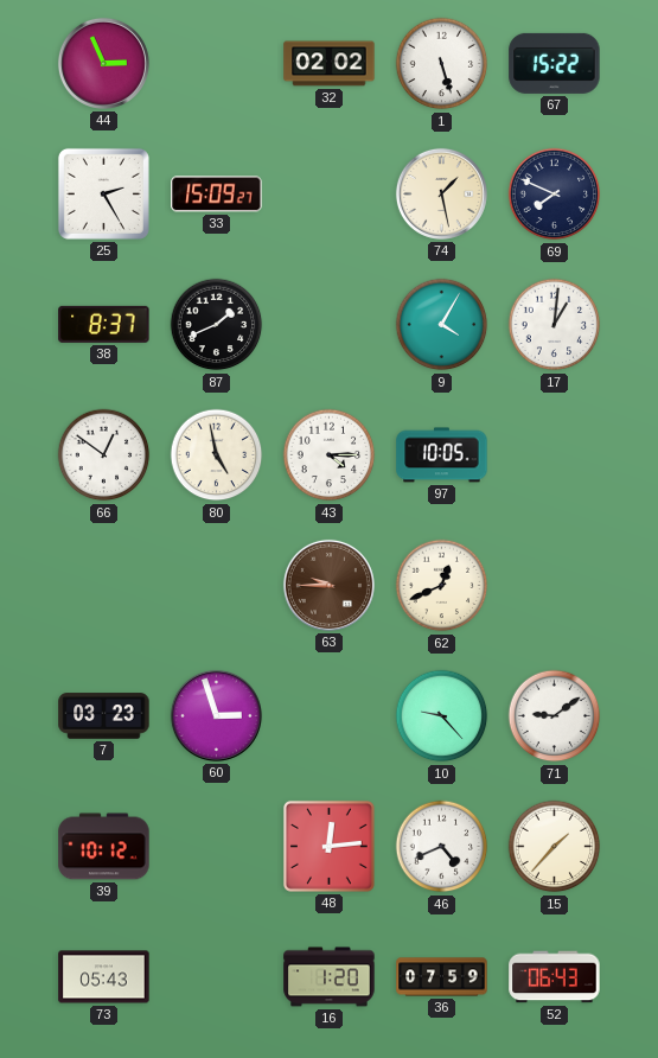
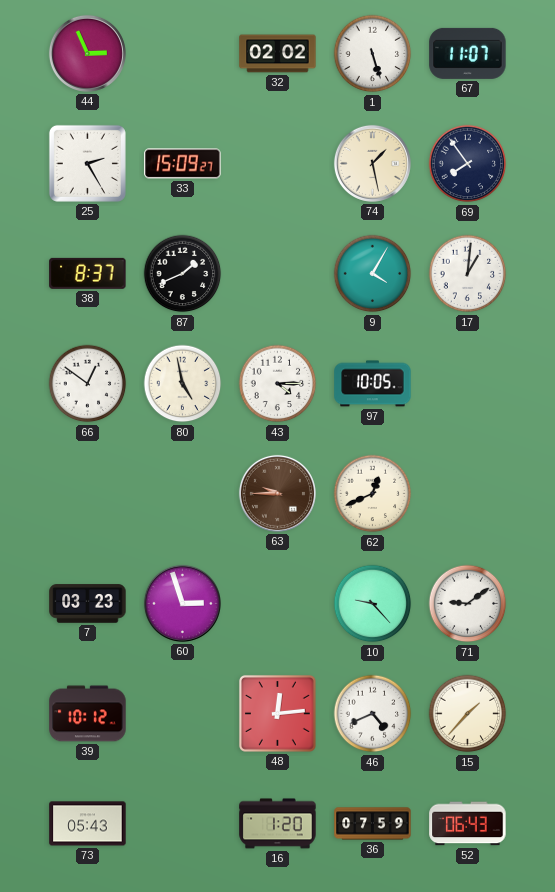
67: 15:22 -> 11:07
69: 7:49 -> 7:54
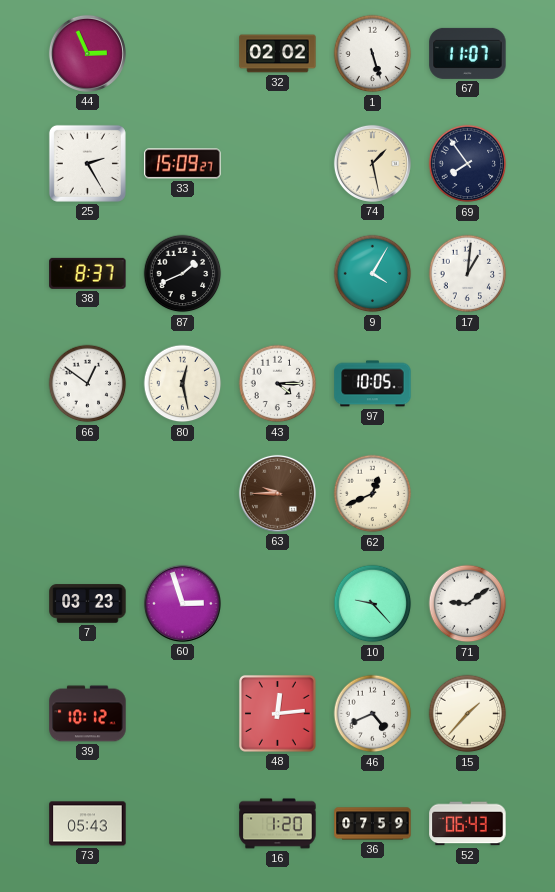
80: 4:58 -> 12:28
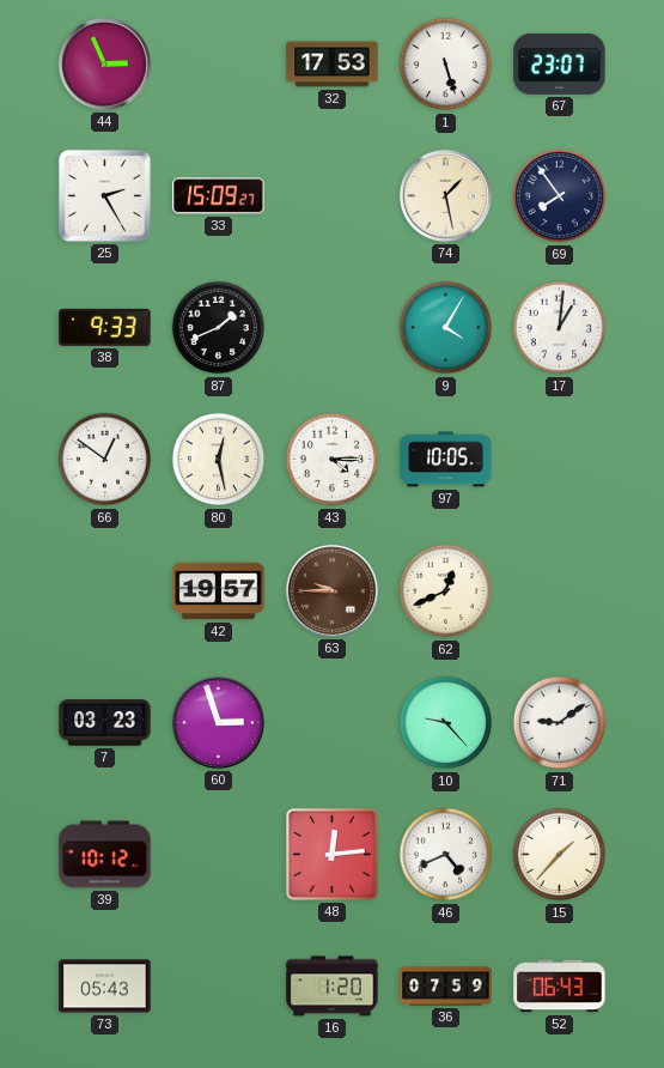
32: 02:02 -> 17:53
67: 11:07 -> 23:07
38: 8:37 -> 9:33
42: none -> 19:57
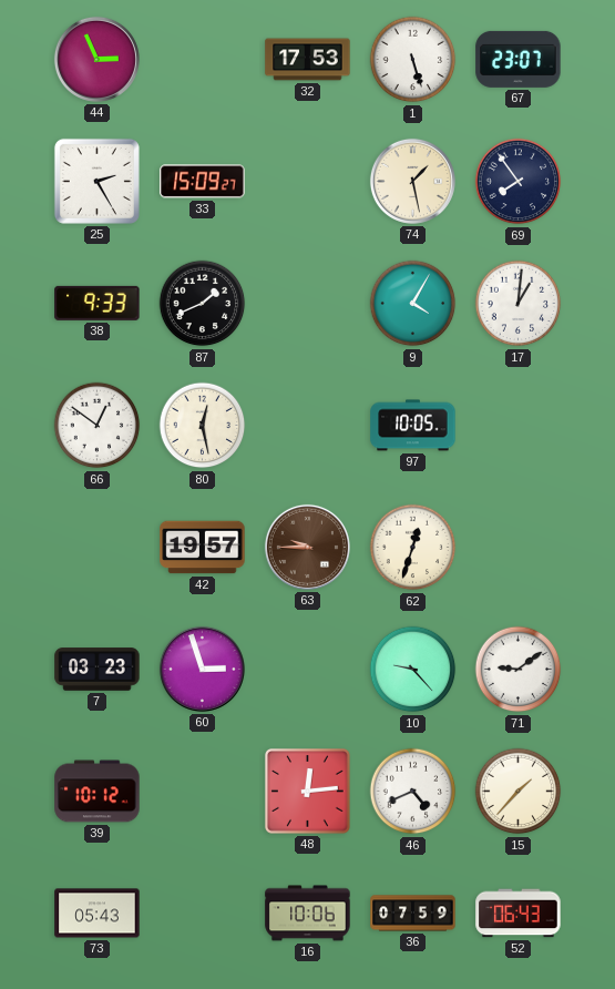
43: 4:15 -> none
62: 12:41 -> 12:33
16: 1:20 -> 10:06
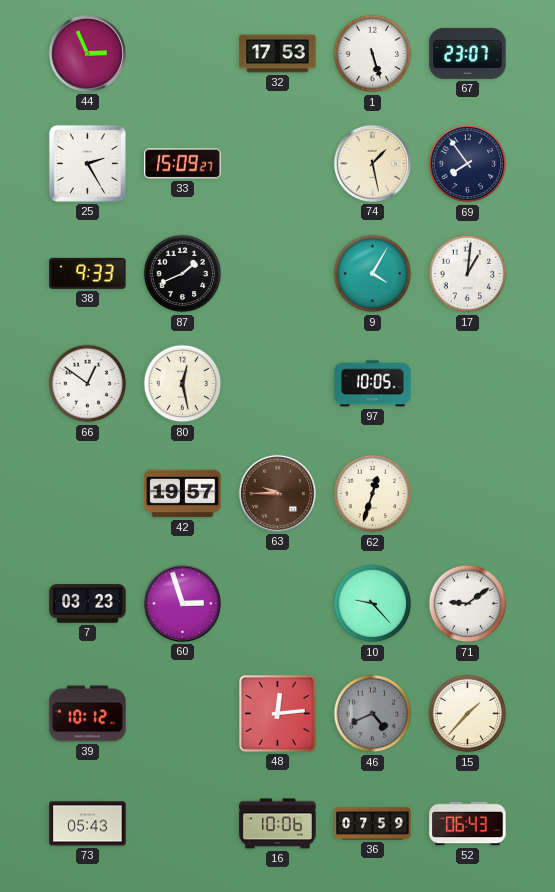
46 dial: white -> grey
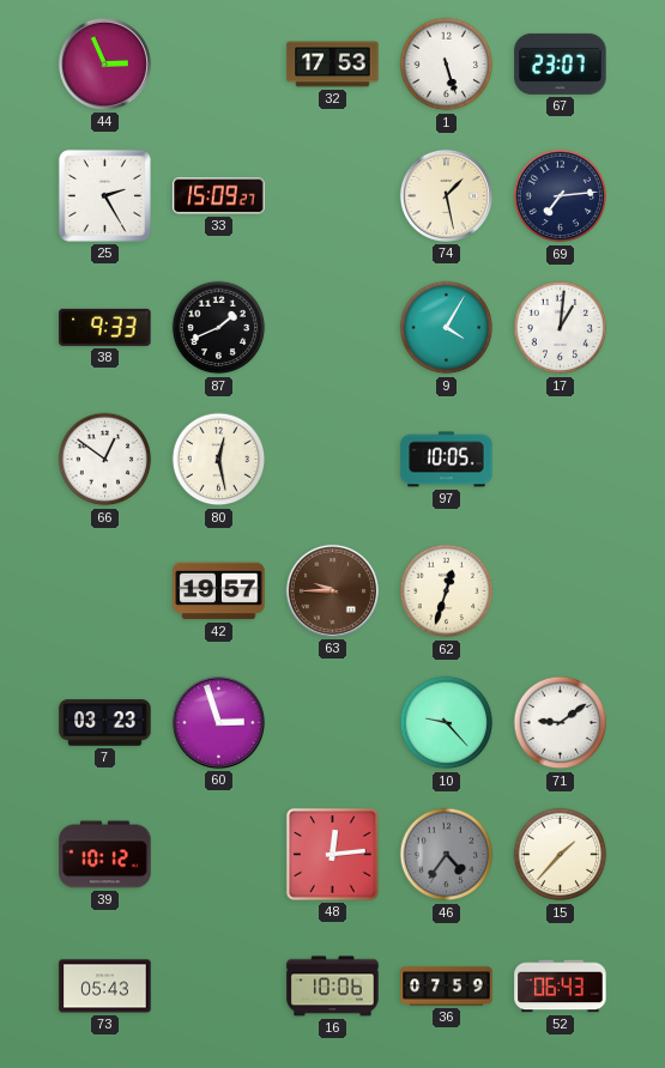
69: 7:54 -> 7:14
46: 4:41 -> 4:36
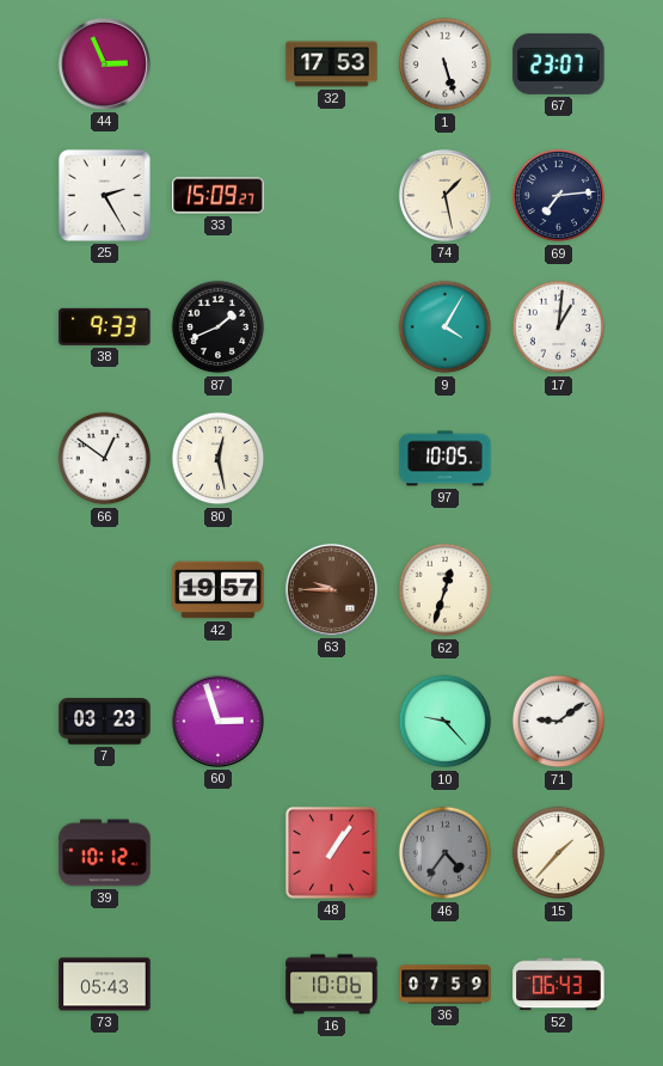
48: 12:14 -> 1:06
